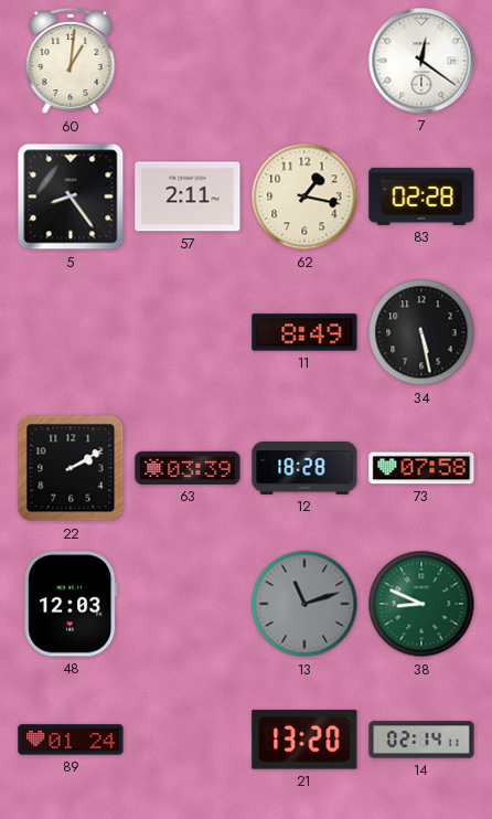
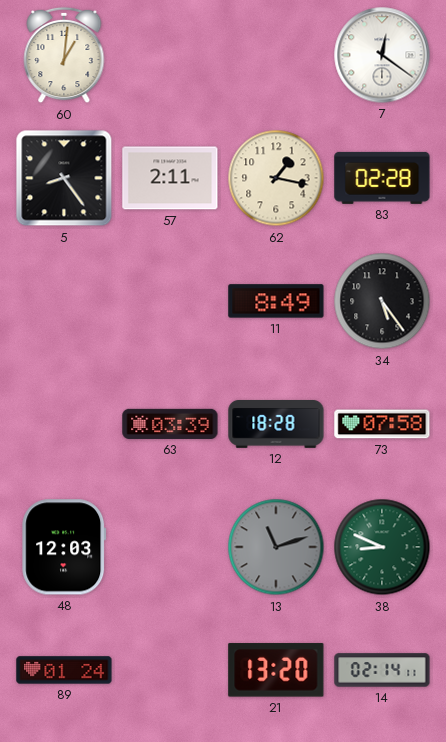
34: 5:28 -> 5:24
22: 2:10 -> none
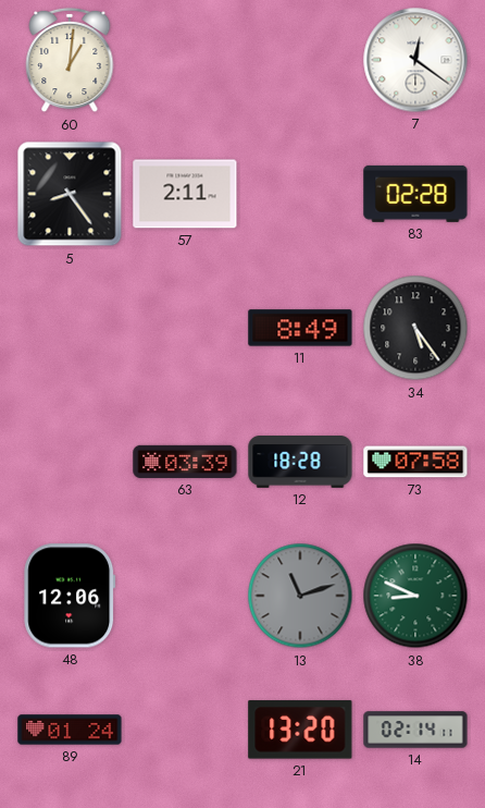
62: 1:17 -> none
48: 12:03 -> 12:06
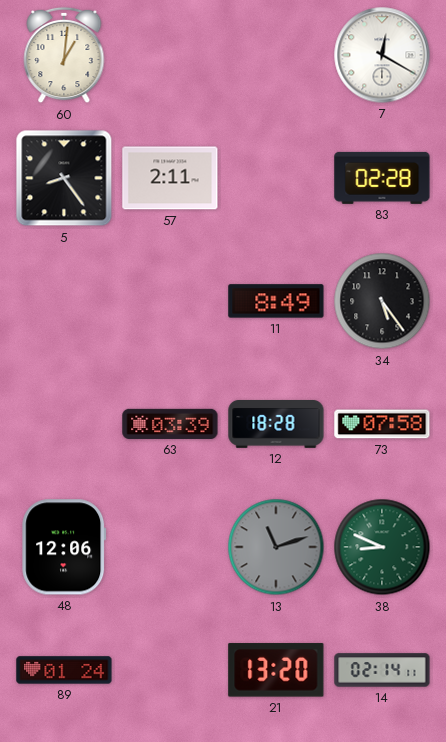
7: 12:21 -> 12:20
